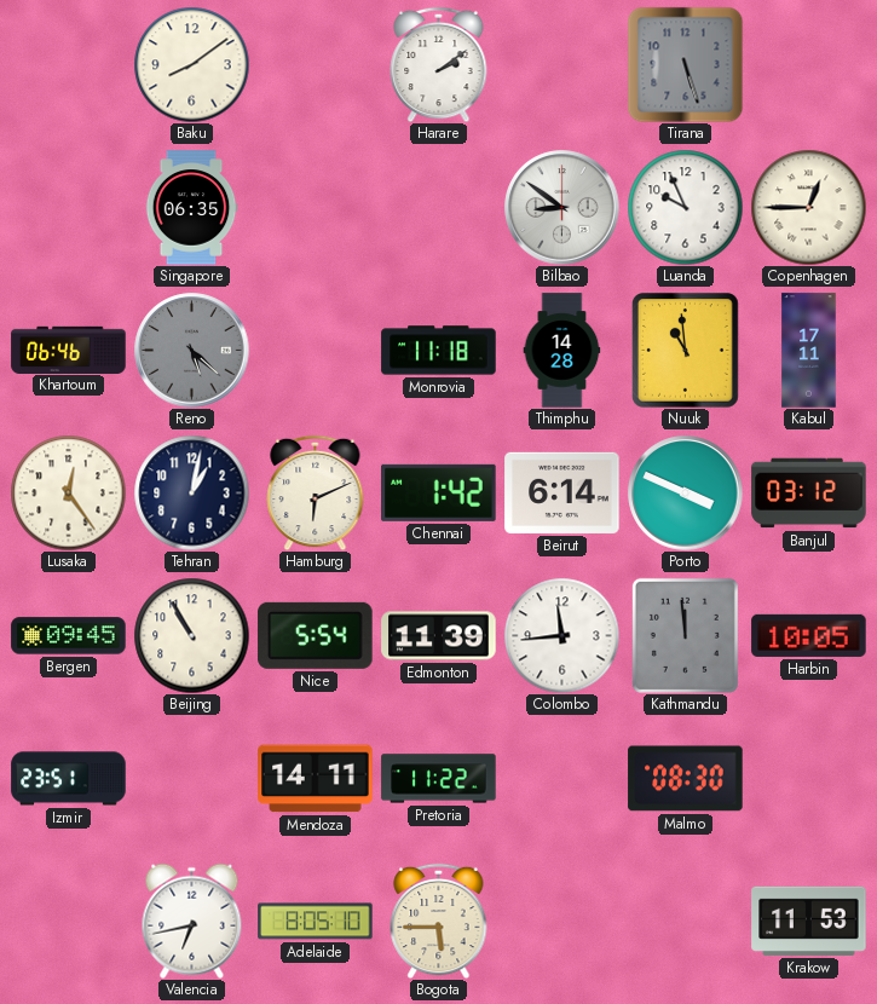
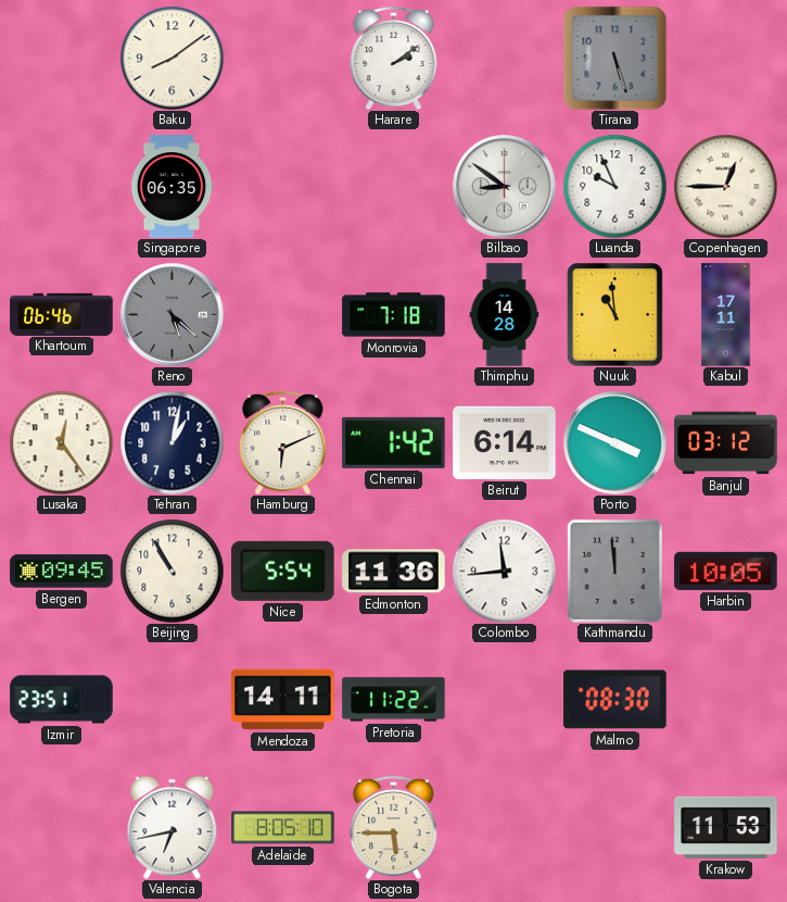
Monrovia: 11:18 -> 7:18
Edmonton: 11:39 -> 11:36
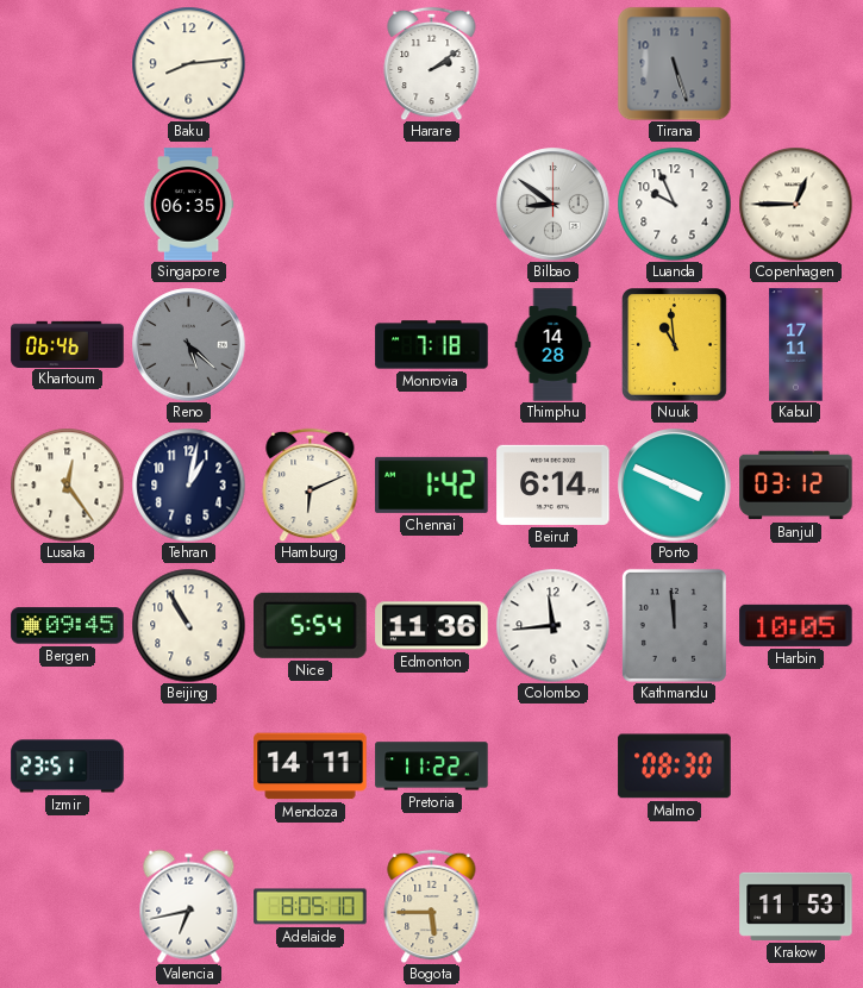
Baku: 8:09 -> 8:14
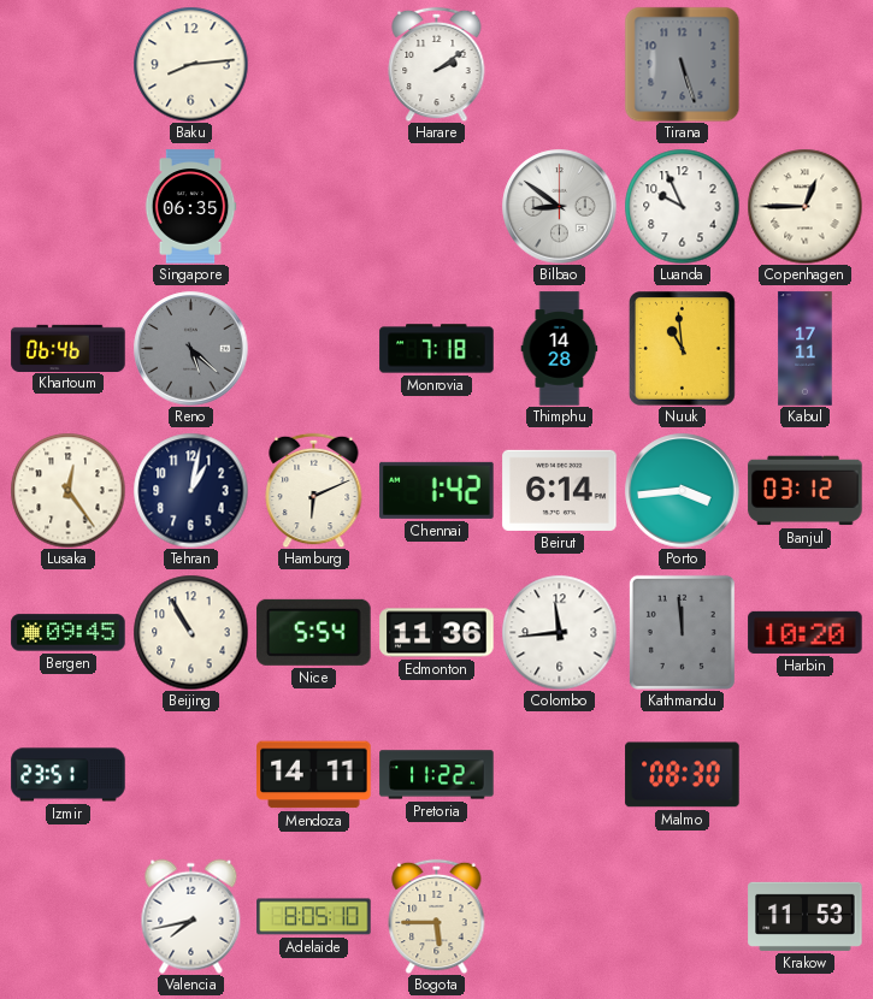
Porto: 3:49 -> 3:44
Harbin: 10:05 -> 10:20
Valencia: 6:43 -> 7:43
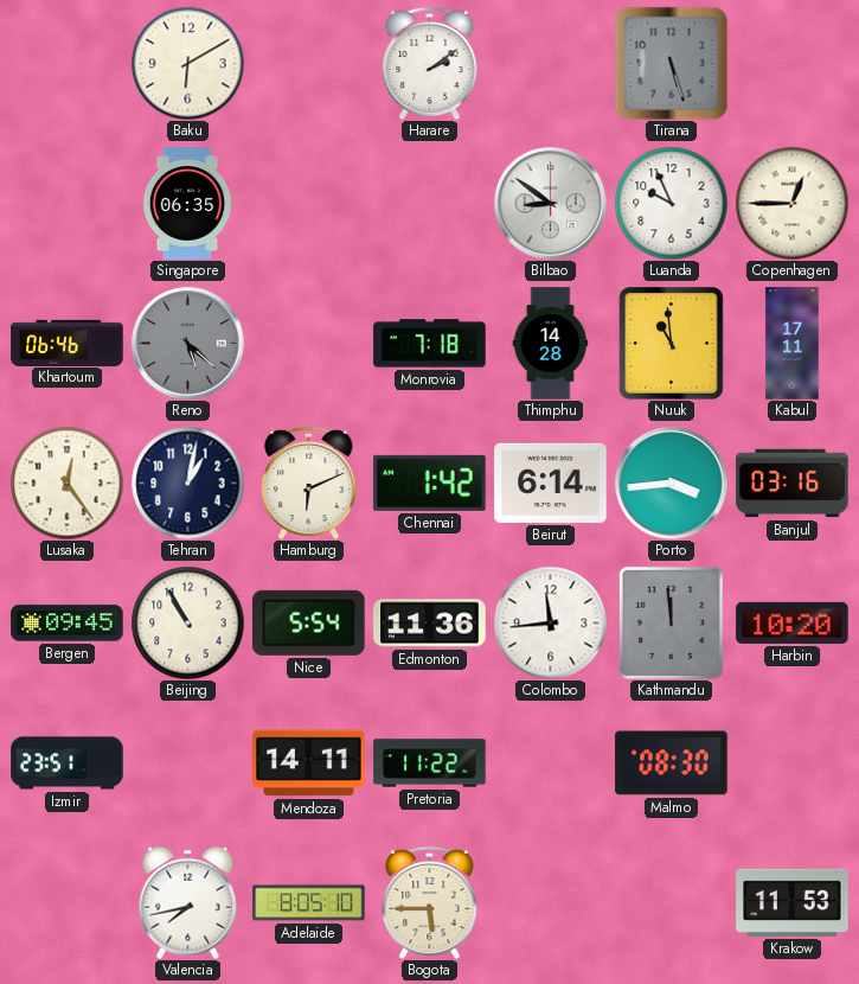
Baku: 8:14 -> 6:10
Banjul: 03:12 -> 03:16
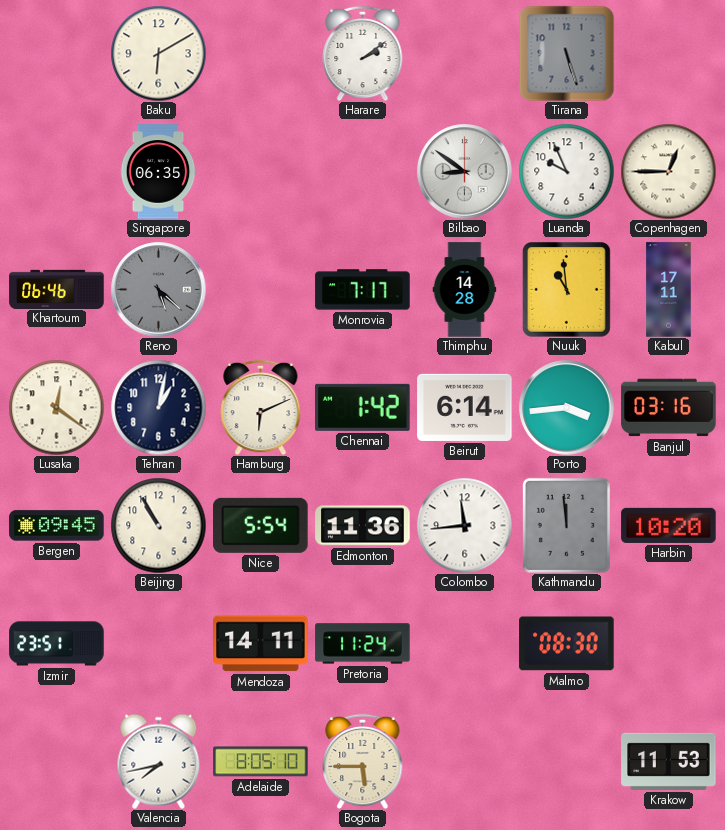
Monrovia: 7:18 -> 7:17
Lusaka: 12:24 -> 12:21
Pretoria: 11:22 -> 11:24
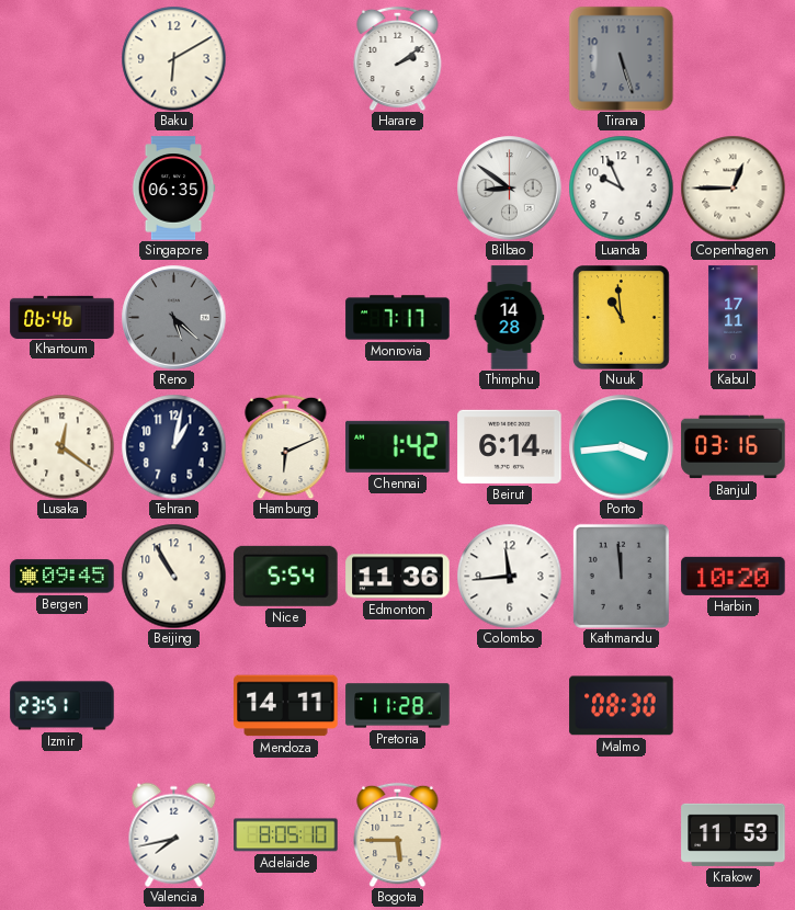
Pretoria: 11:24 -> 11:28
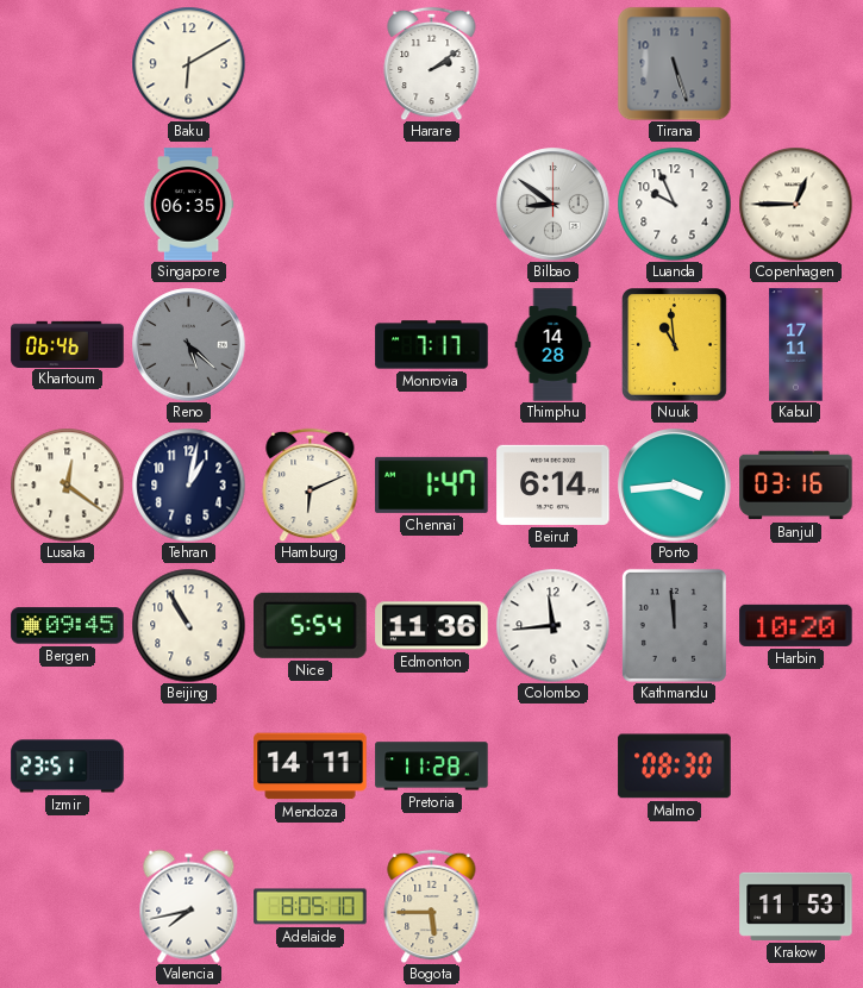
Chennai: 1:42 -> 1:47
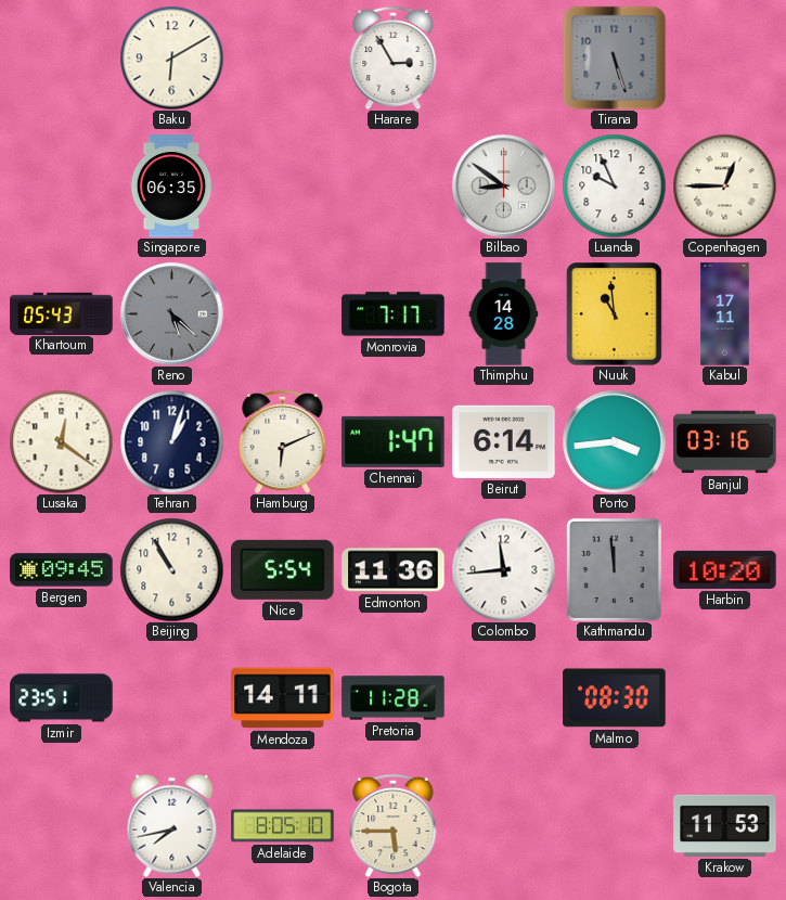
Harare: 2:09 -> 2:55
Khartoum: 06:46 -> 05:43
Tehran: 1:02 -> 1:03
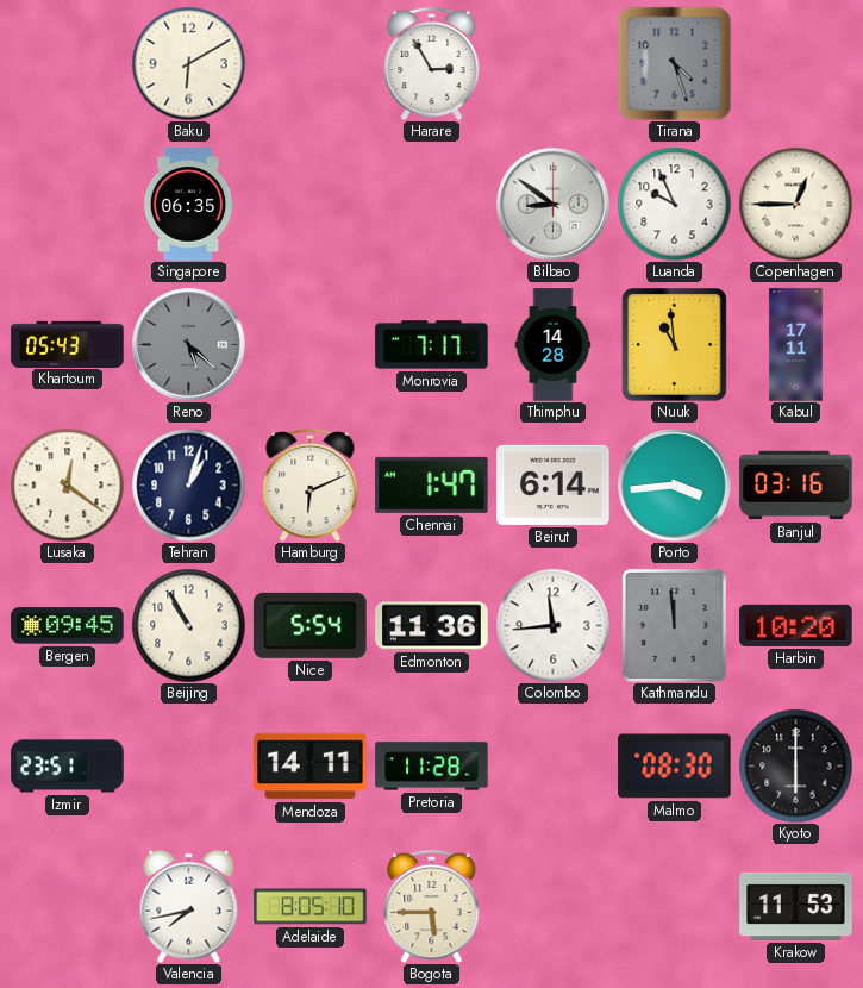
Tirana: 5:27 -> 4:27
Kyoto: none -> 6:00
